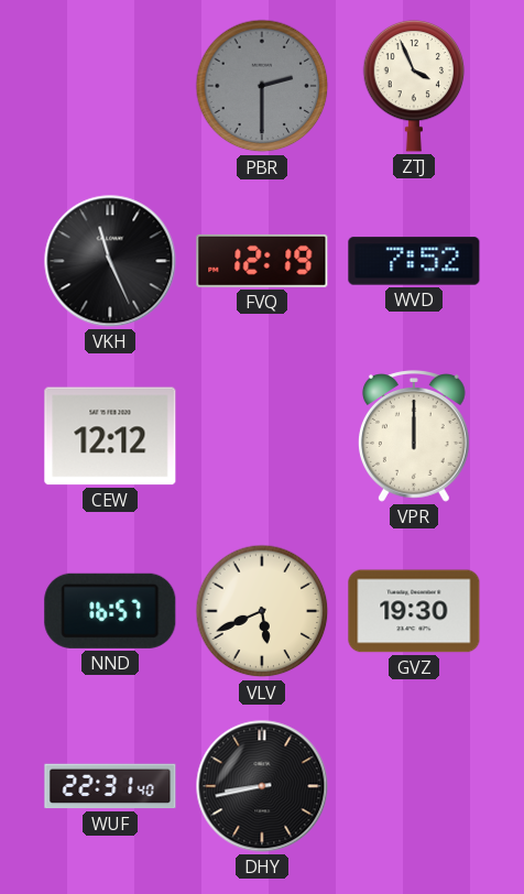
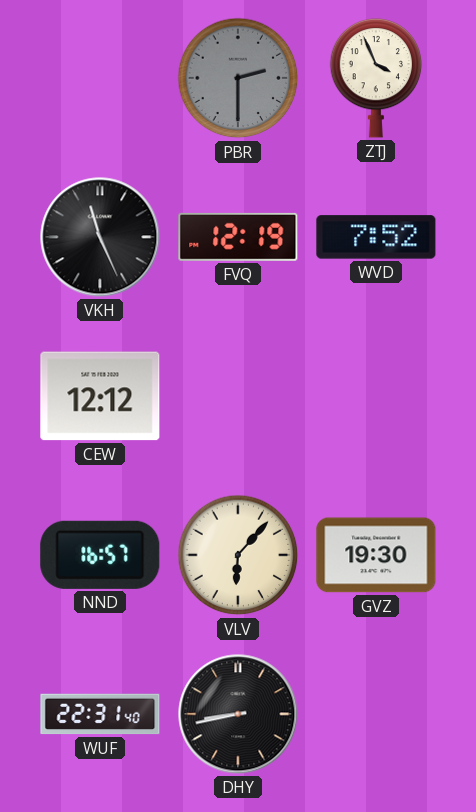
VPR: 12:00 -> none
VLV: 5:41 -> 6:07
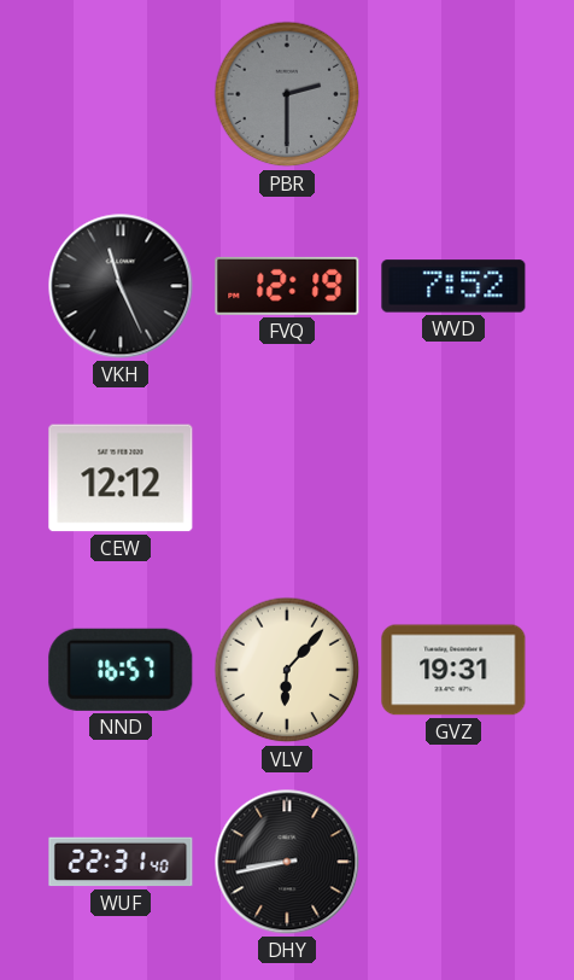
ZTJ: 3:56 -> none
GVZ: 19:30 -> 19:31
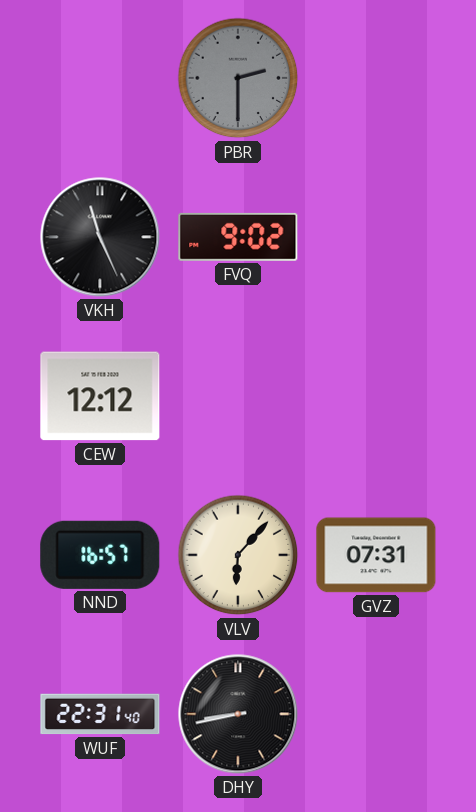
FVQ: 12:19 -> 9:02
WVD: 7:52 -> none
GVZ: 19:31 -> 07:31
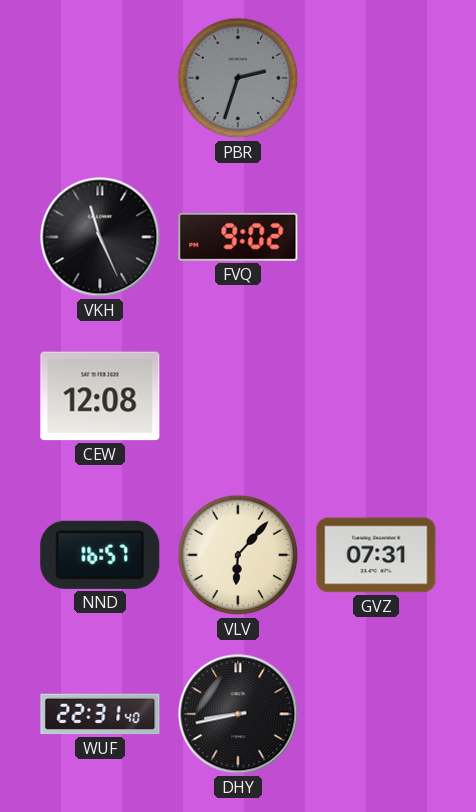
PBR: 2:30 -> 2:33
CEW: 12:12 -> 12:08
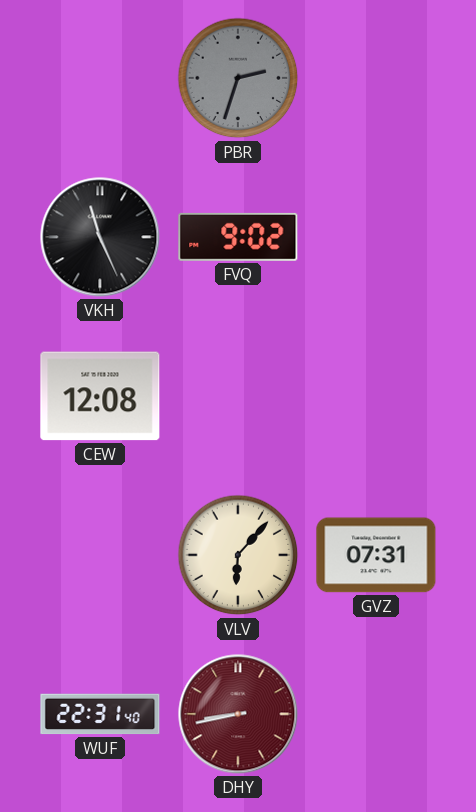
NND: 16:57 -> none
DHY dial: black -> burgundy
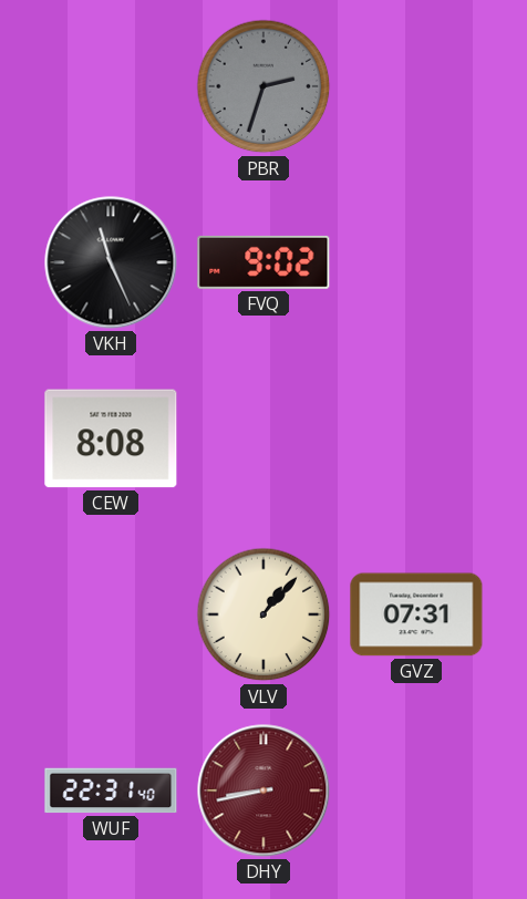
CEW: 12:08 -> 8:08
VLV: 6:07 -> 1:07
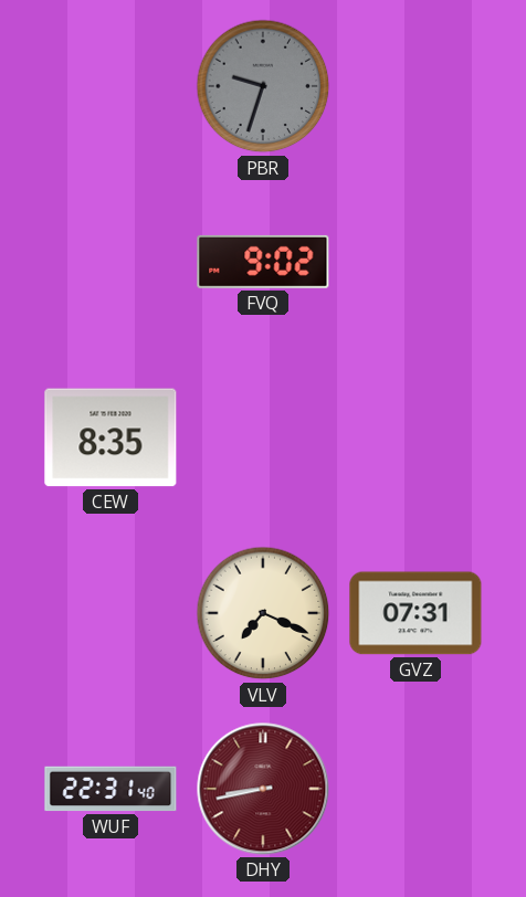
PBR: 2:33 -> 9:33
VKH: 11:26 -> none
CEW: 8:08 -> 8:35
VLV: 1:07 -> 7:19
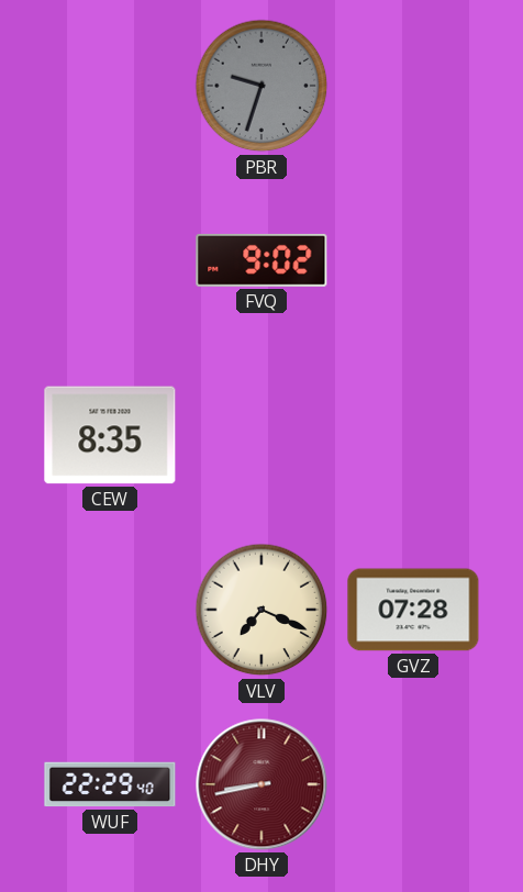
GVZ: 07:31 -> 07:28
WUF: 22:31 -> 22:29
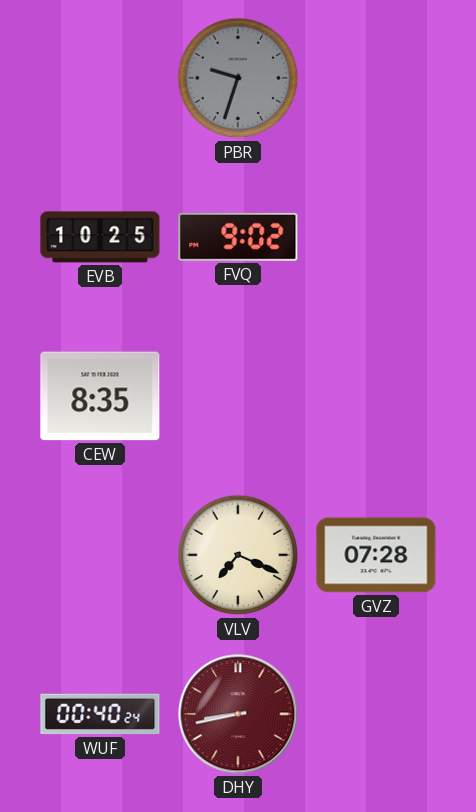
EVB: none -> 10:25
WUF: 22:29 -> 00:40
